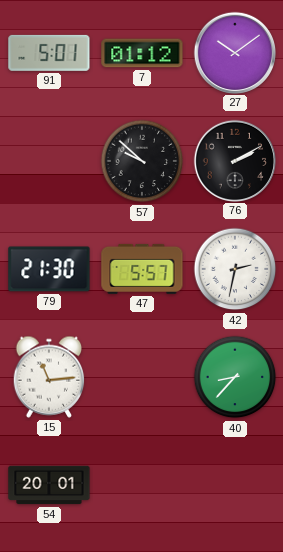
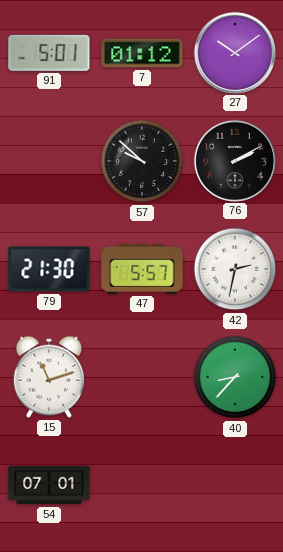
15: 11:14 -> 11:12
54: 20:01 -> 07:01
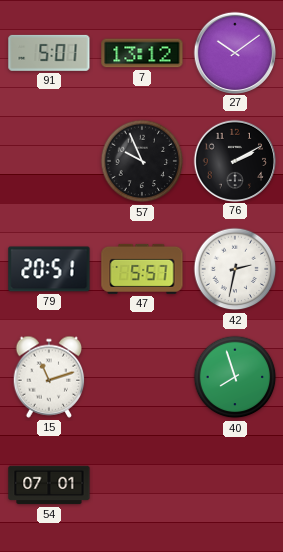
7: 01:12 -> 13:12
57: 9:52 -> 9:56
79: 21:30 -> 20:51
40: 8:37 -> 7:57
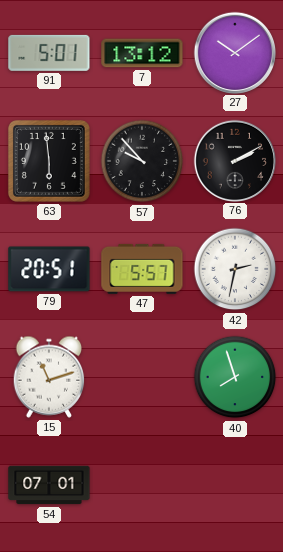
63: none -> 5:59
57: 9:56 -> 9:53
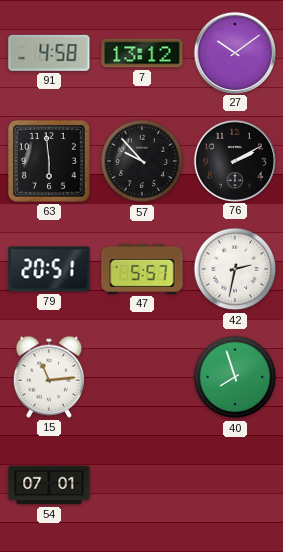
91: 5:01 -> 4:58
15: 11:12 -> 11:14
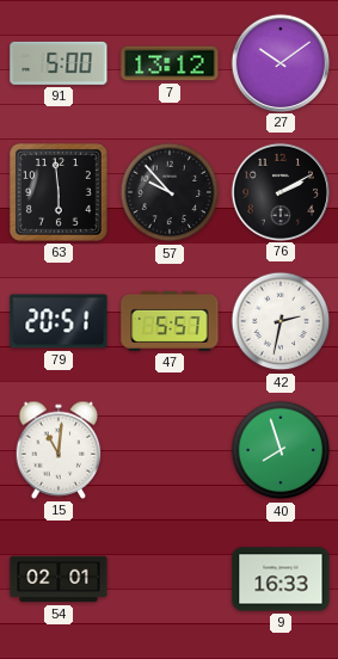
91: 4:58 -> 5:00
15: 11:14 -> 11:01
54: 07:01 -> 02:01
9: none -> 16:33
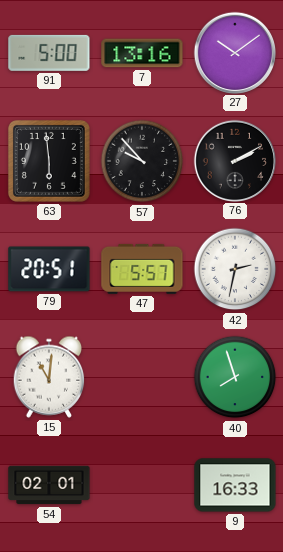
7: 13:12 -> 13:16
